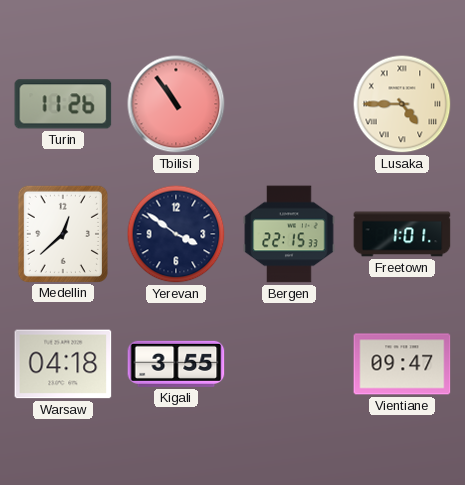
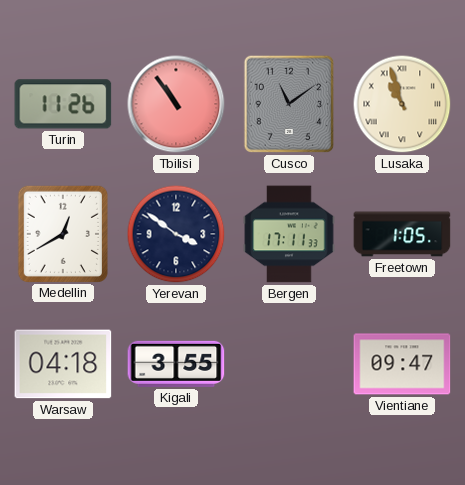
Cusco: none -> 11:09
Lusaka: 4:45 -> 10:57
Medellin: 12:38 -> 12:40
Bergen: 22:15 -> 17:11
Freetown: 1:01 -> 1:05
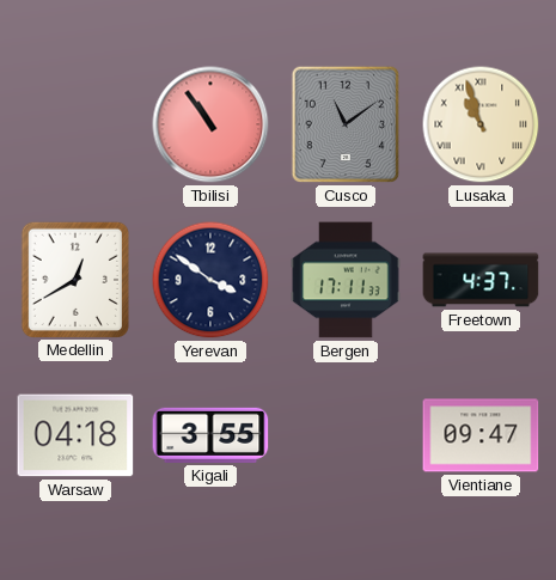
Turin: 11:26 -> none
Freetown: 1:05 -> 4:37
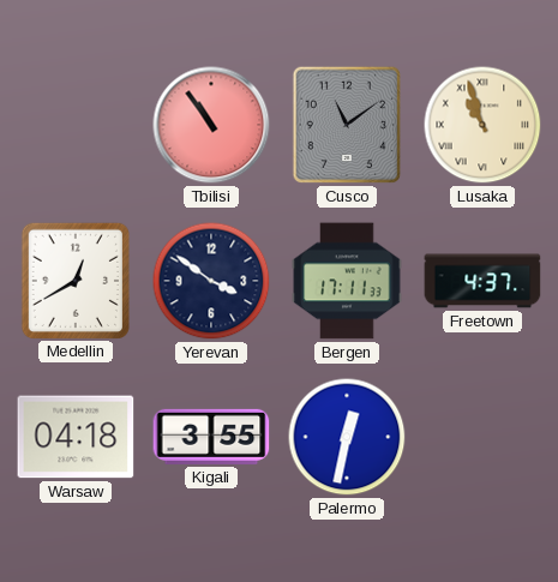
Palermo: none -> 12:32
Vientiane: 09:47 -> none
